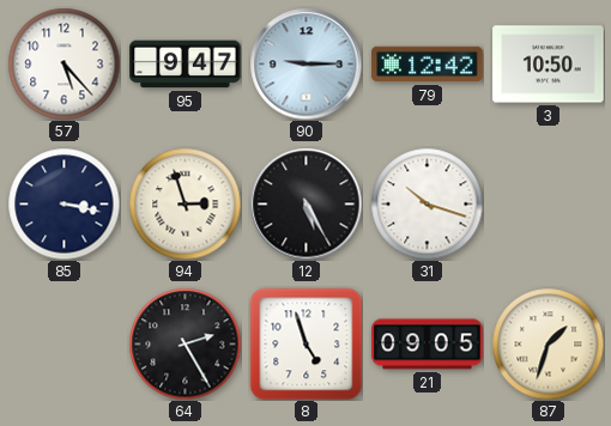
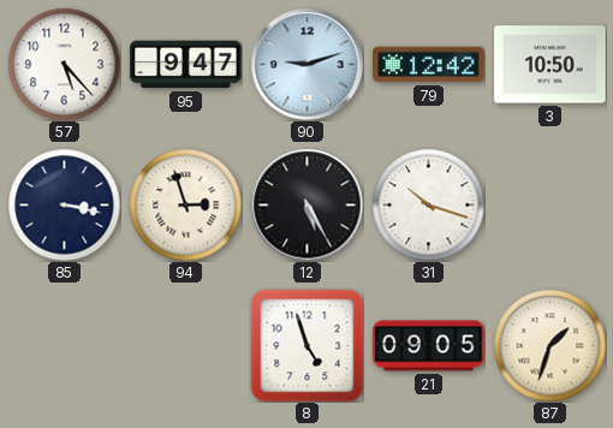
90: 9:15 -> 9:12
64: 2:25 -> none
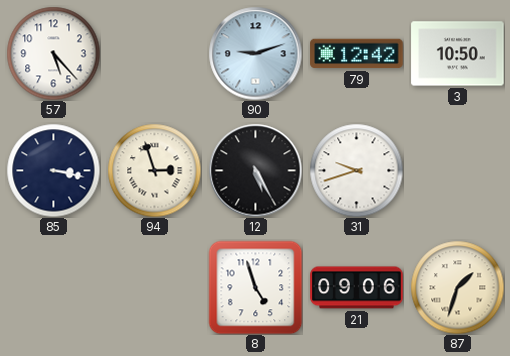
95: 9:47 -> none
31: 10:18 -> 9:42
21: 09:05 -> 09:06
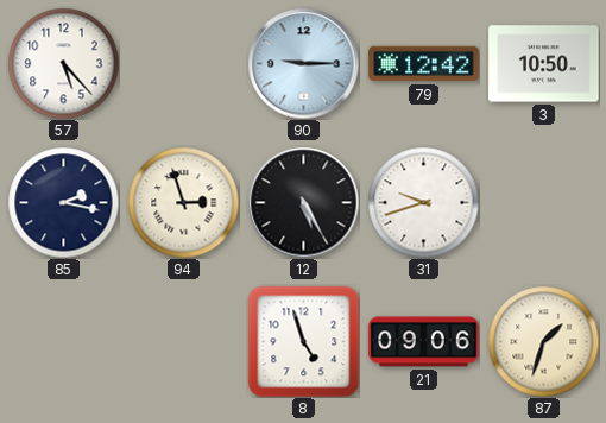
90: 9:12 -> 9:15
85: 3:17 -> 2:17
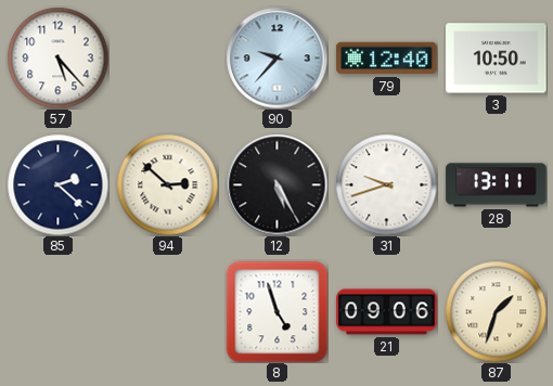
90: 9:15 -> 9:37
79: 12:42 -> 12:40
85: 2:17 -> 2:22
94: 2:57 -> 2:52
28: none -> 13:11
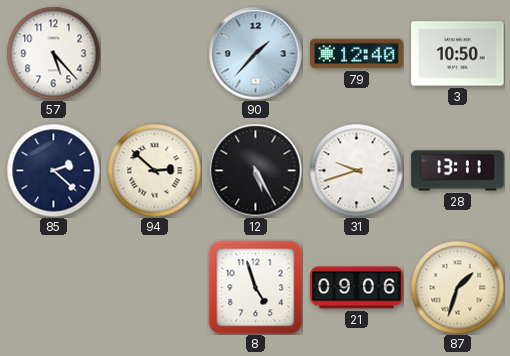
90: 9:37 -> 1:37
